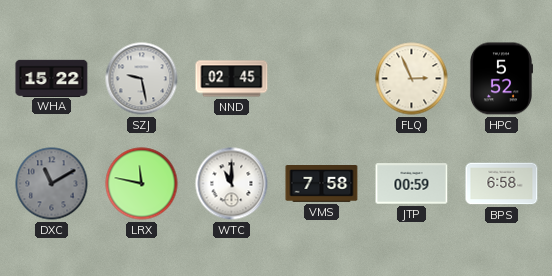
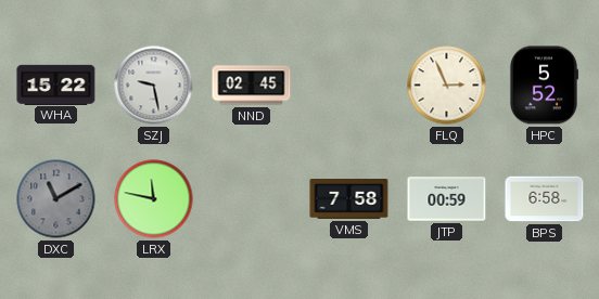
WTC: 11:00 -> none
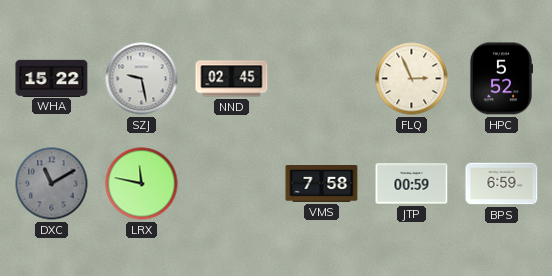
BPS: 6:58 -> 6:59
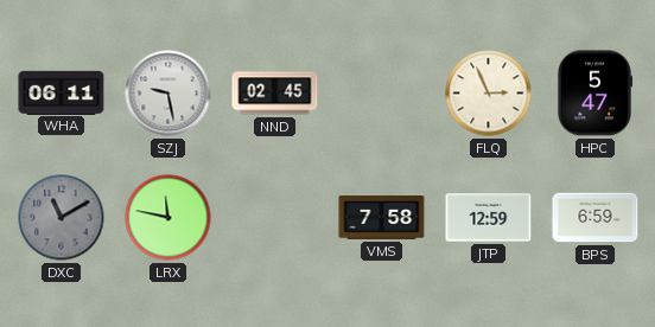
WHA: 15:22 -> 06:11
HPC: 5:52 -> 5:47
JTP: 00:59 -> 12:59
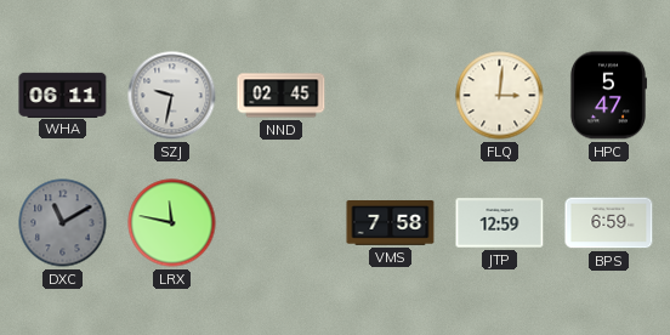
SZJ: 9:28 -> 9:32
FLQ: 2:56 -> 3:01
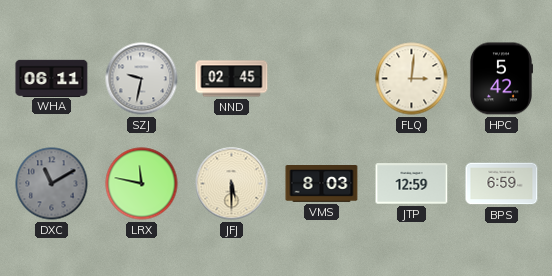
HPC: 5:47 -> 5:42
JFJ: none -> 5:30
VMS: 7:58 -> 8:03
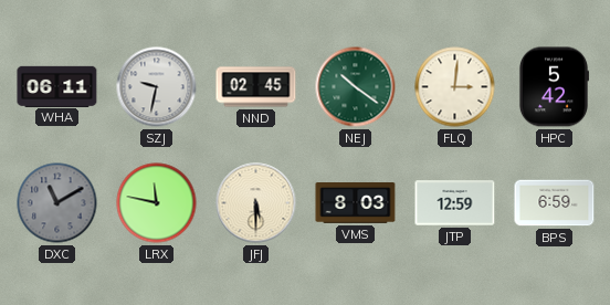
NEJ: none -> 10:21
